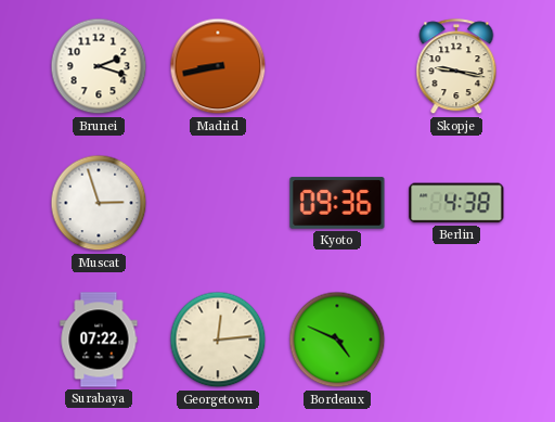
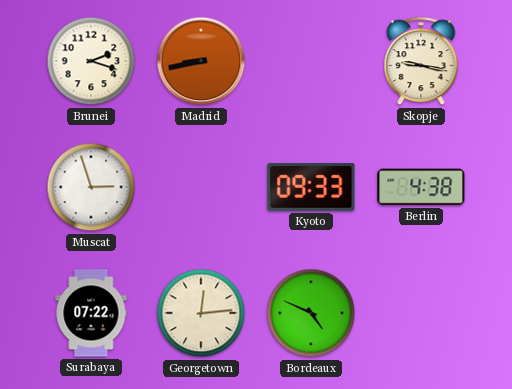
Kyoto: 09:36 -> 09:33
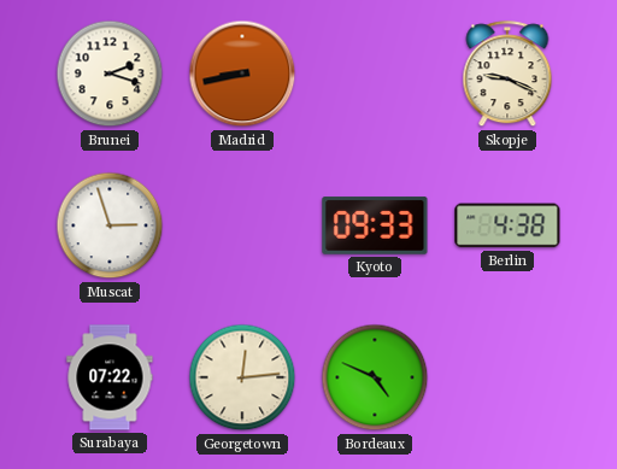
Skopje: 9:17 -> 9:19
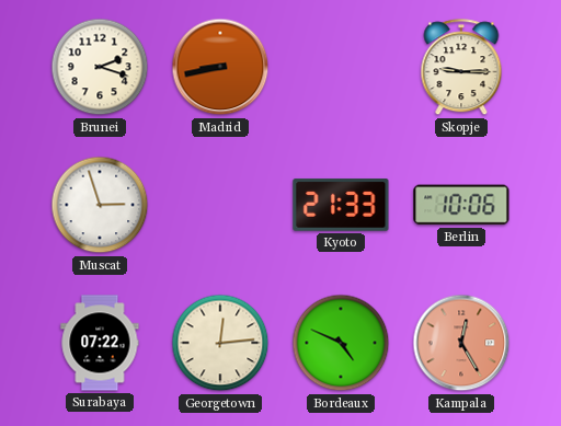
Skopje: 9:19 -> 9:15
Kyoto: 09:33 -> 21:33
Berlin: 4:38 -> 10:06
Kampala: none -> 12:25
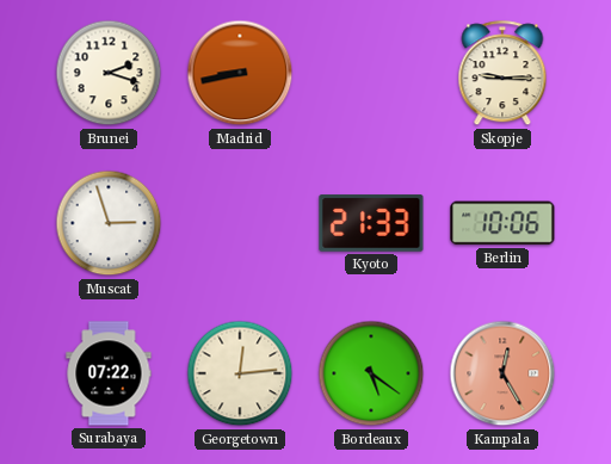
Bordeaux: 4:49 -> 5:21
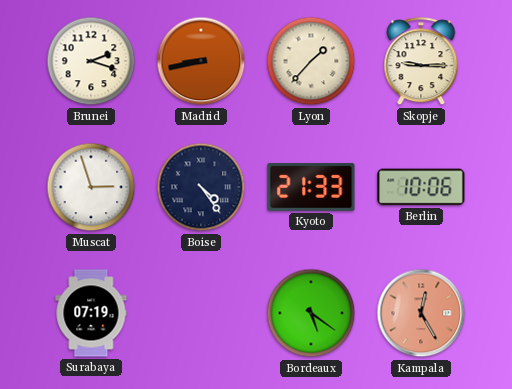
Lyon: none -> 1:37
Boise: none -> 4:24
Surabaya: 07:22 -> 07:19
Georgetown: 12:14 -> none
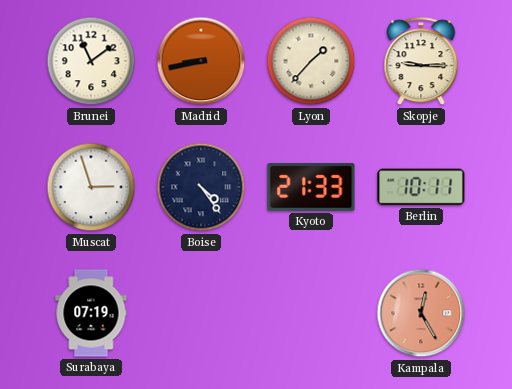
Brunei: 2:18 -> 11:09
Berlin: 10:06 -> 10:11
Bordeaux: 5:21 -> none
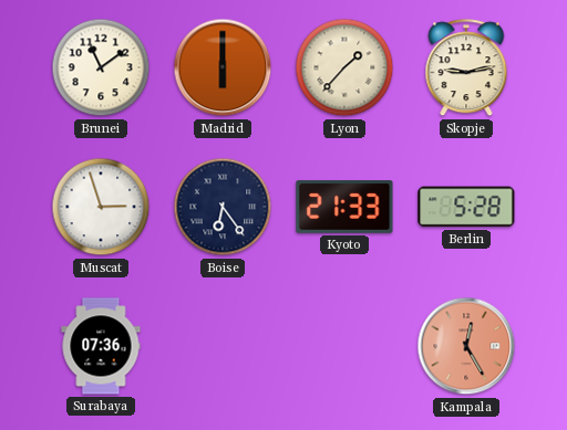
Madrid: 8:43 -> 6:00
Skopje: 9:15 -> 9:13
Boise: 4:24 -> 6:24
Berlin: 10:11 -> 5:28
Surabaya: 07:19 -> 07:36
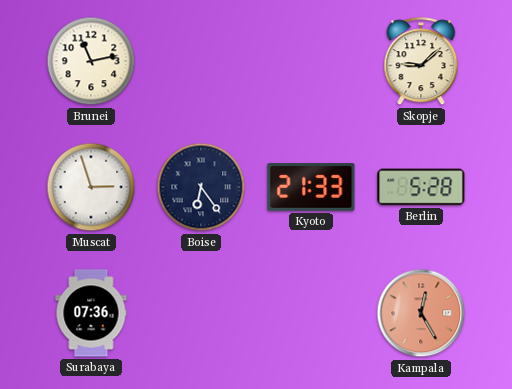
Brunei: 11:09 -> 11:13
Madrid: 6:00 -> none
Lyon: 1:37 -> none
Skopje: 9:13 -> 9:08
